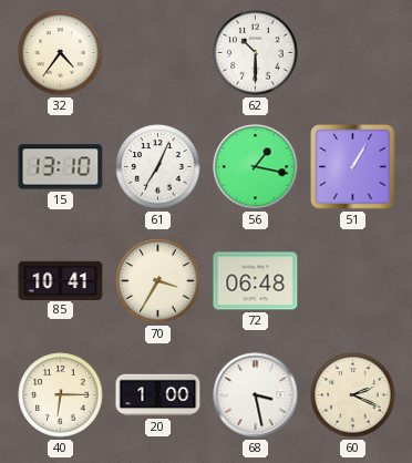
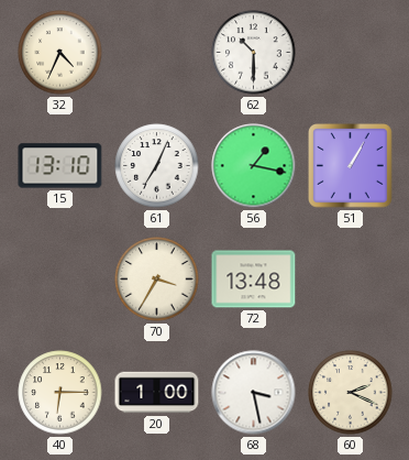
32: 4:36 -> 4:34
85: 10:41 -> none
72: 06:48 -> 13:48
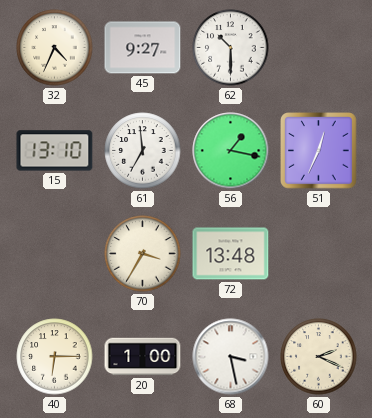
45: none -> 9:27
61: 7:04 -> 6:59
51: 1:05 -> 12:34
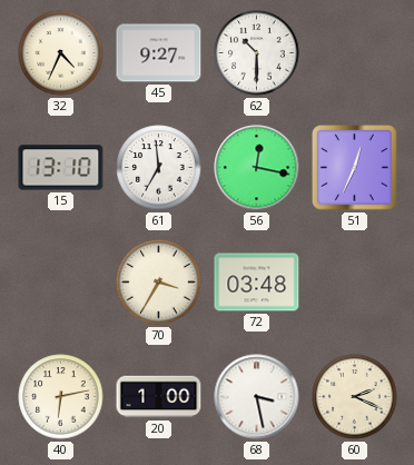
56: 1:17 -> 12:17
72: 13:48 -> 03:48
40: 6:15 -> 6:13
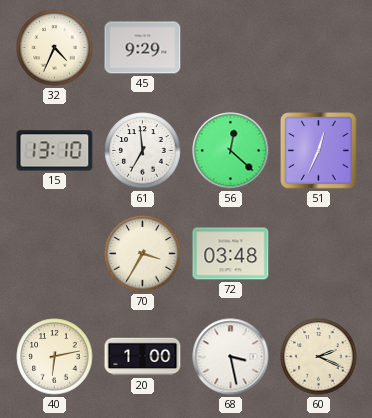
45: 9:27 -> 9:29
62: 10:30 -> none
56: 12:17 -> 12:22
